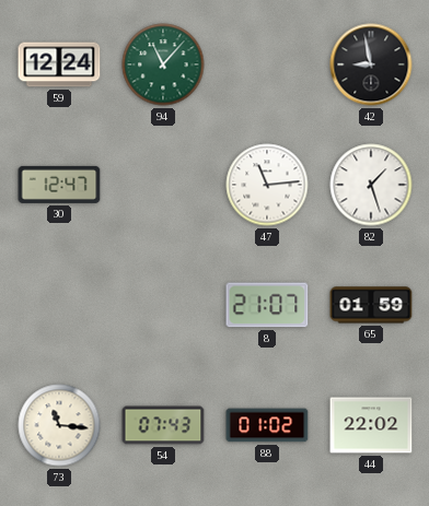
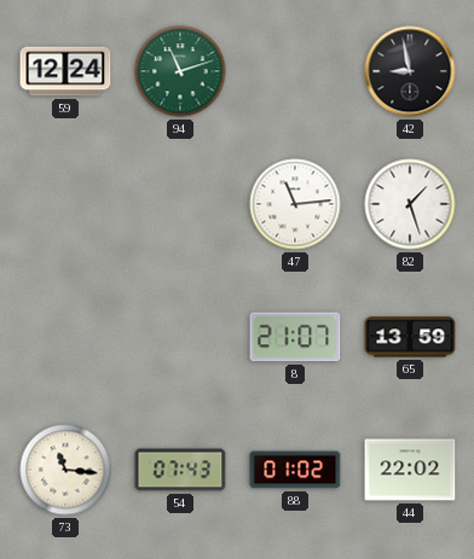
94: 11:07 -> 11:12
30: 12:47 -> none
65: 01:59 -> 13:59
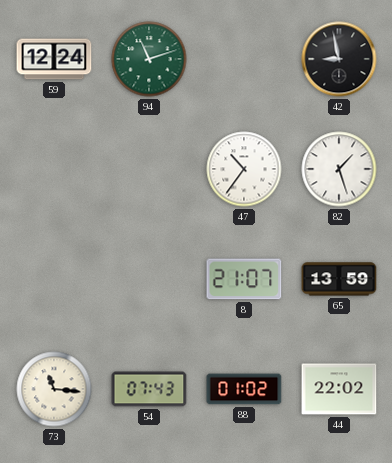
47: 11:14 -> 10:36
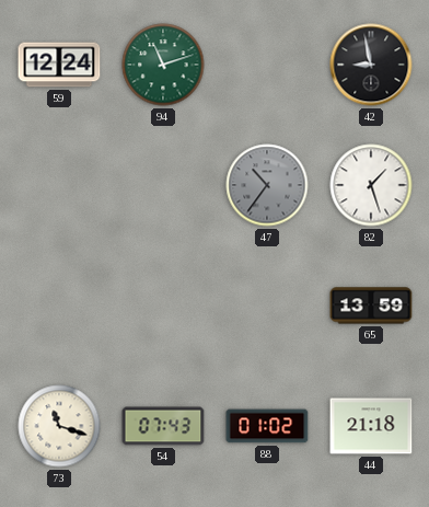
47 dial: white -> grey
8: 21:07 -> none
73: 11:16 -> 11:18
44: 22:02 -> 21:18
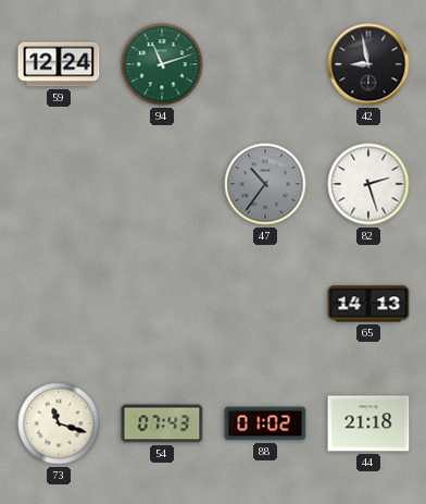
82: 1:27 -> 2:27
65: 13:59 -> 14:13
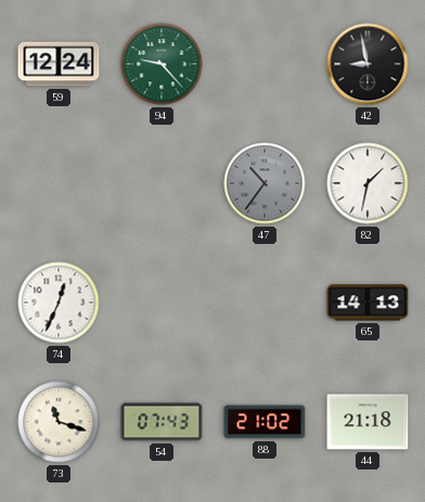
94: 11:12 -> 9:23
82: 2:27 -> 1:32
74: none -> 12:34
88: 01:02 -> 21:02
